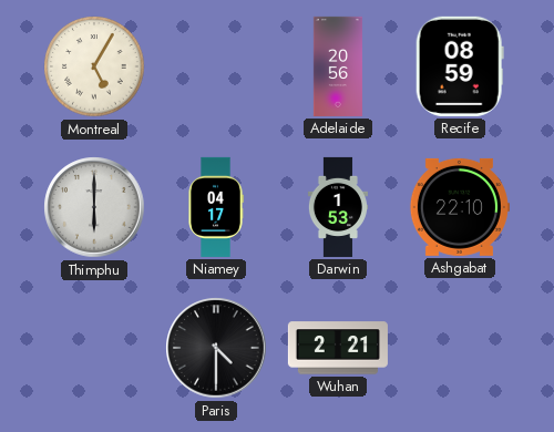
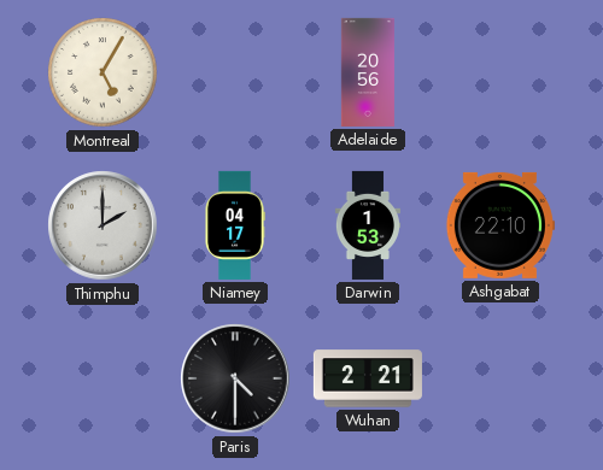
Recife: 08:59 -> none
Thimphu: 6:00 -> 2:00
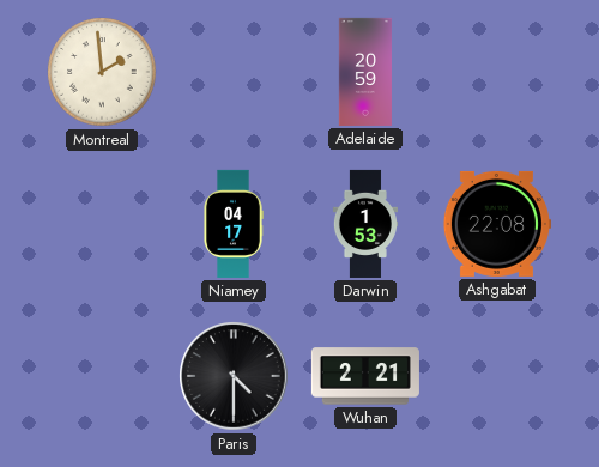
Montreal: 5:05 -> 1:59
Adelaide: 20:56 -> 20:59
Thimphu: 2:00 -> none
Ashgabat: 22:10 -> 22:08
